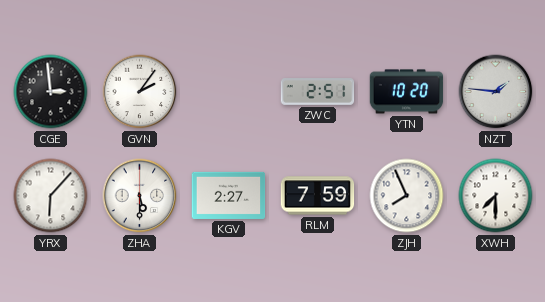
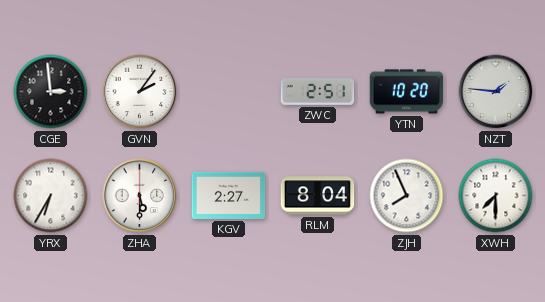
YRX: 6:07 -> 6:35
RLM: 7:59 -> 8:04
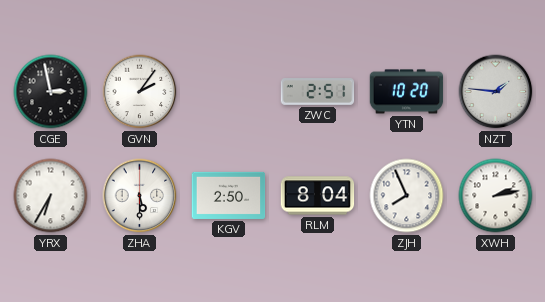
CGE: 2:59 -> 2:58
KGV: 2:27 -> 2:50
XWH: 7:30 -> 2:13
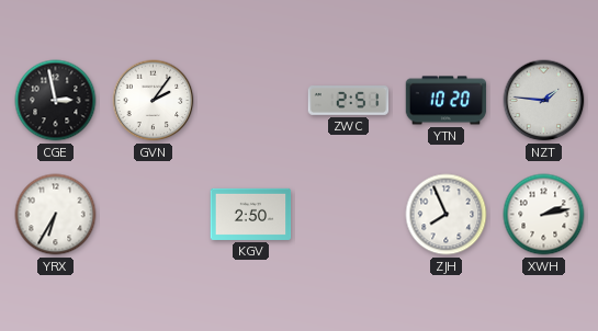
ZHA: 5:30 -> none
RLM: 8:04 -> none
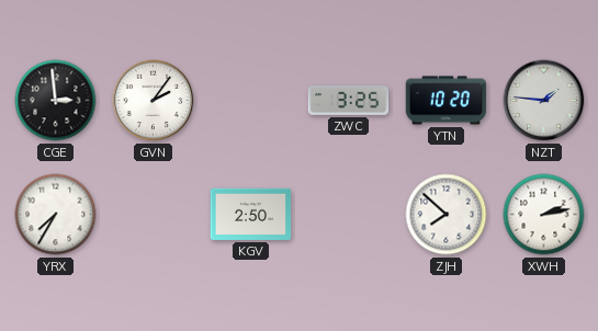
CGE: 2:58 -> 2:59
ZWC: 2:51 -> 3:25
YRX: 6:35 -> 7:35
ZJH: 7:56 -> 7:52
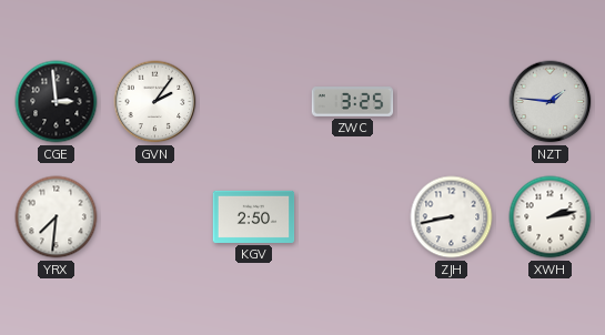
YTN: 10:20 -> none
YRX: 7:35 -> 7:31
ZJH: 7:52 -> 8:43
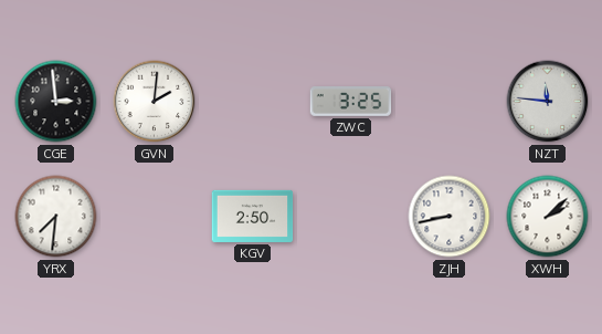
GVN: 2:06 -> 2:01
NZT: 1:46 -> 11:46
XWH: 2:13 -> 2:08
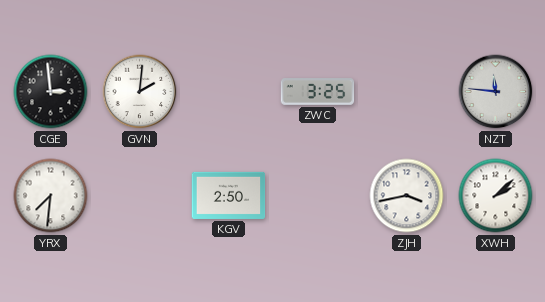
ZJH: 8:43 -> 3:43
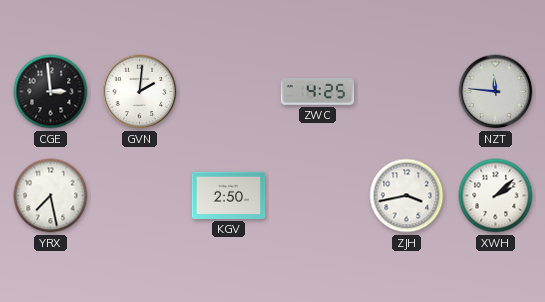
ZWC: 3:25 -> 4:25
YRX: 7:31 -> 7:28
